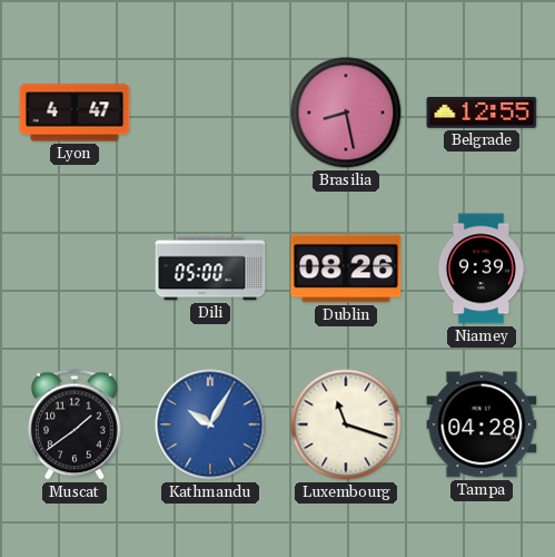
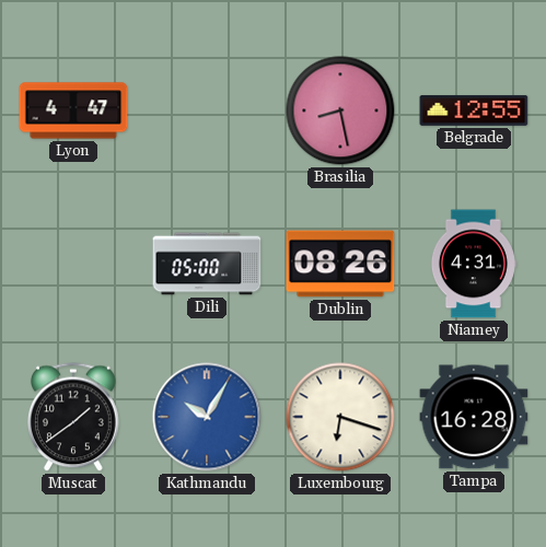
Niamey: 9:39 -> 4:31
Luxembourg: 11:18 -> 6:18
Tampa: 04:28 -> 16:28
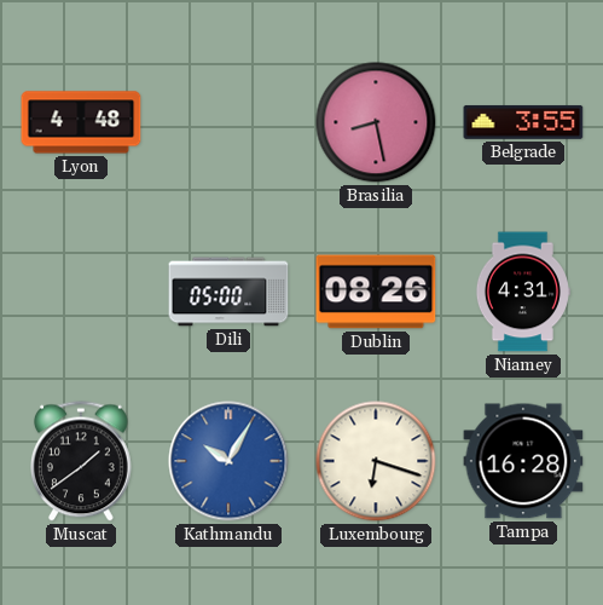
Lyon: 4:47 -> 4:48
Belgrade: 12:55 -> 3:55
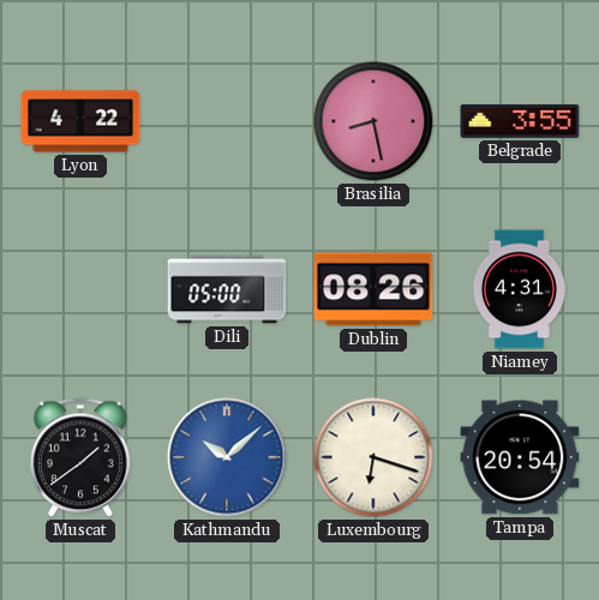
Lyon: 4:48 -> 4:22
Kathmandu: 10:05 -> 10:08
Tampa: 16:28 -> 20:54
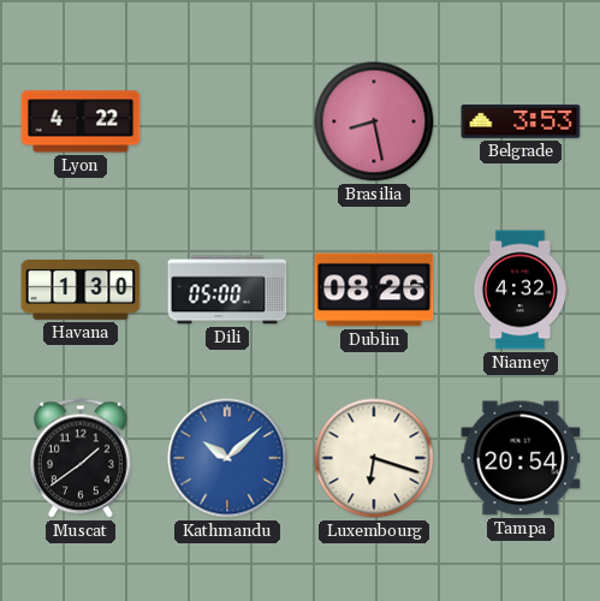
Belgrade: 3:55 -> 3:53
Havana: none -> 1:30
Niamey: 4:31 -> 4:32
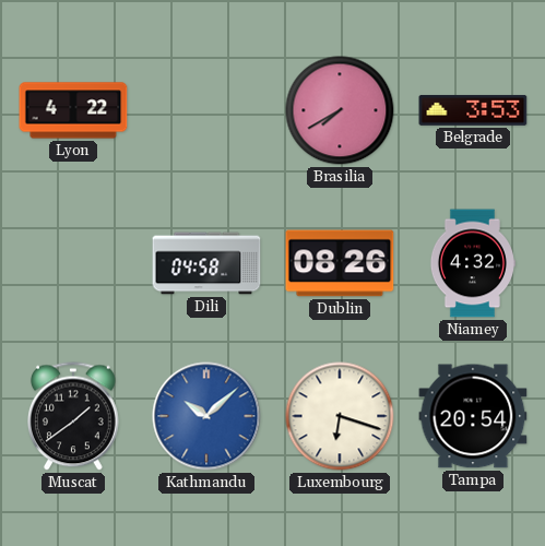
Brasilia: 8:28 -> 7:40
Havana: 1:30 -> none
Dili: 05:00 -> 04:58
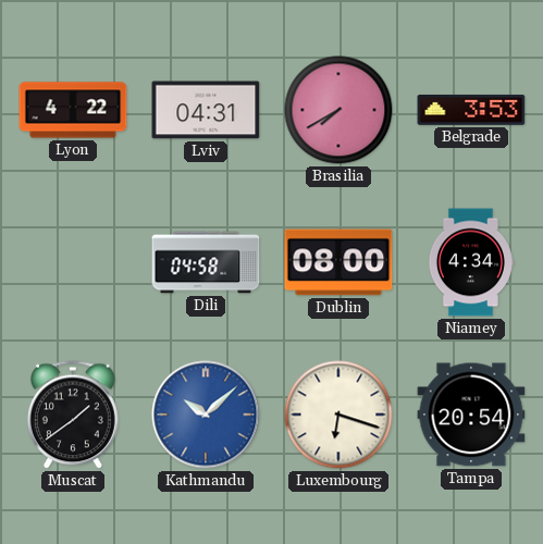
Lviv: none -> 04:31
Dublin: 08:26 -> 08:00
Niamey: 4:32 -> 4:34
